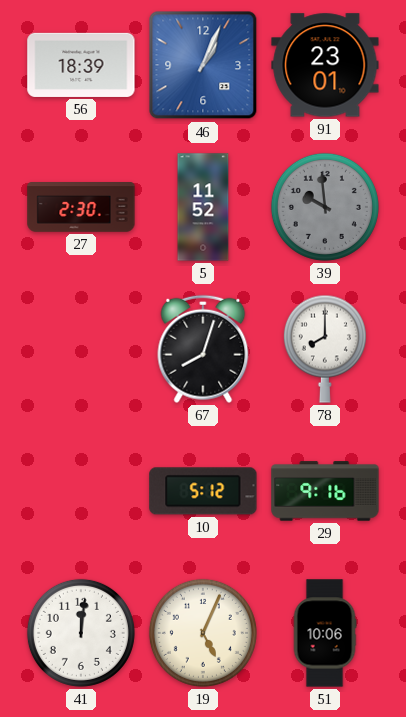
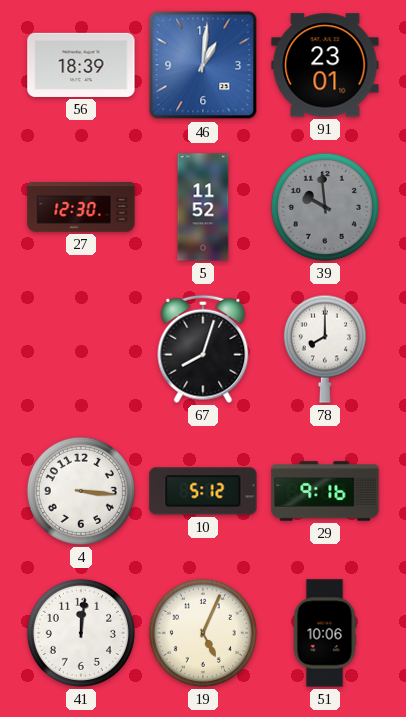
46: 1:04 -> 1:01
27: 2:30 -> 12:30
4: none -> 3:16
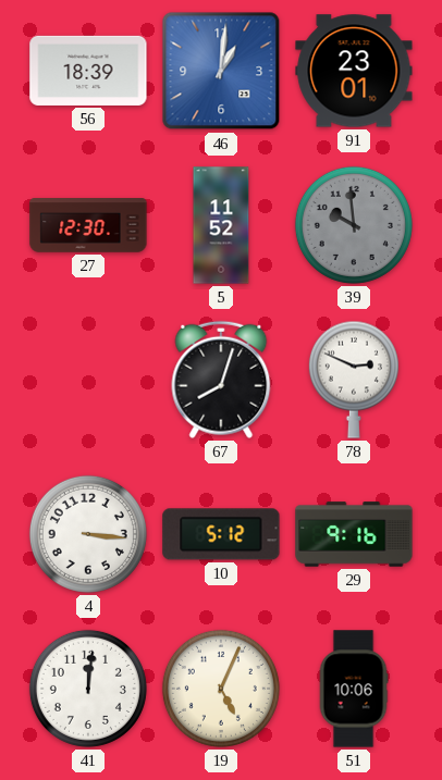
78: 8:00 -> 2:49
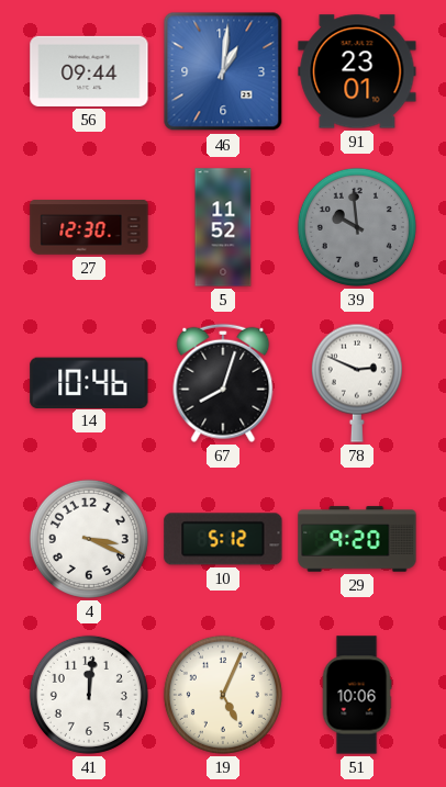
56: 18:39 -> 09:44
14: none -> 10:46
4: 3:16 -> 3:19
29: 9:16 -> 9:20
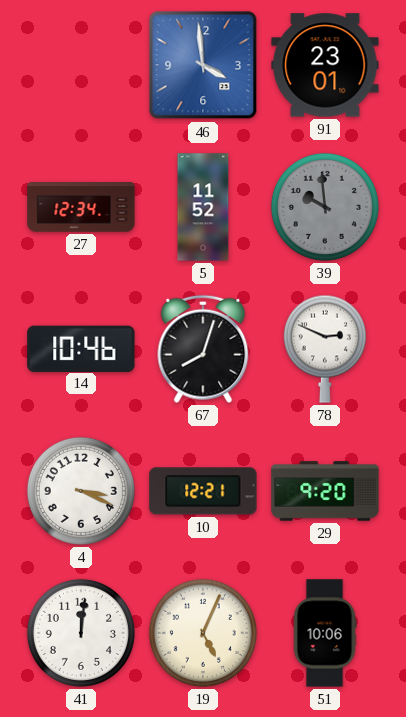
56: 09:44 -> none
46: 1:01 -> 3:59
27: 12:30 -> 12:34
10: 5:12 -> 12:21
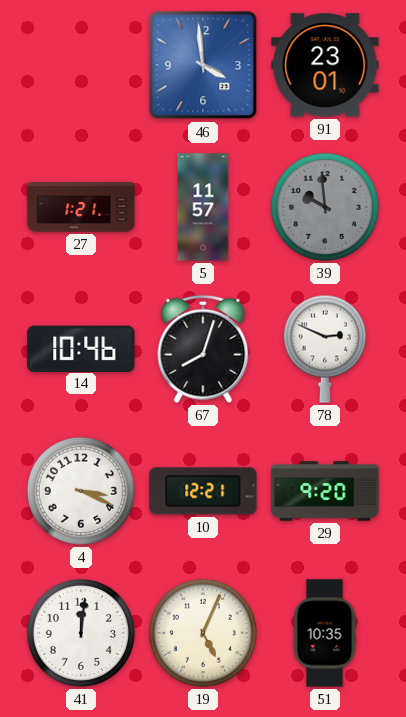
27: 12:34 -> 1:21
5: 11:52 -> 11:57
51: 10:06 -> 10:35
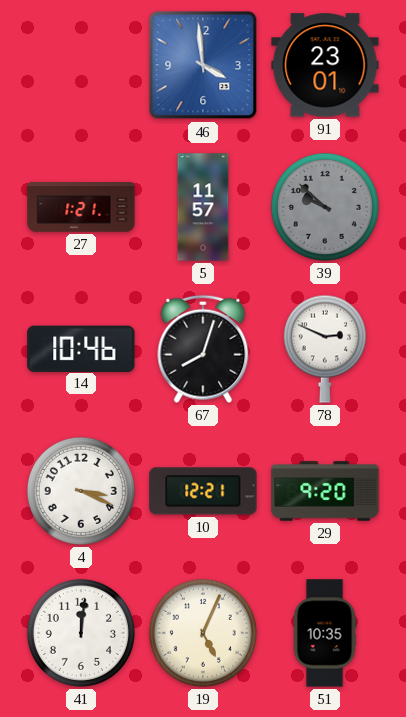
39: 9:59 -> 9:52
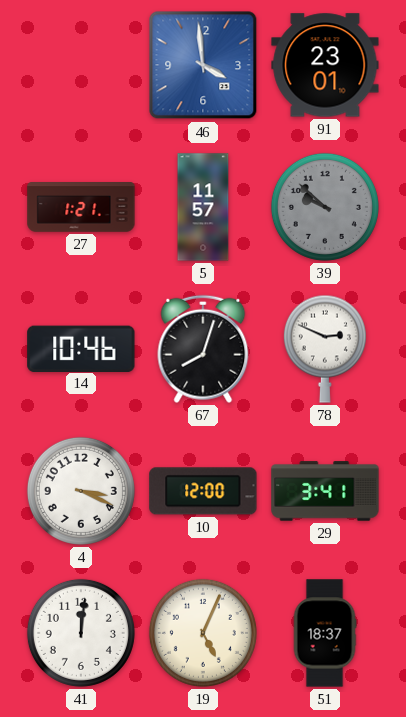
10: 12:21 -> 12:00
29: 9:20 -> 3:41
51: 10:35 -> 18:37
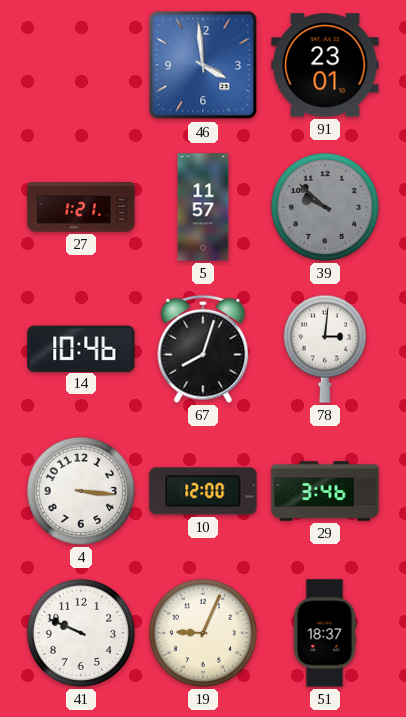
78: 2:49 -> 3:01
4: 3:19 -> 3:16
29: 3:41 -> 3:46
41: 12:01 -> 9:49
19: 5:04 -> 9:04
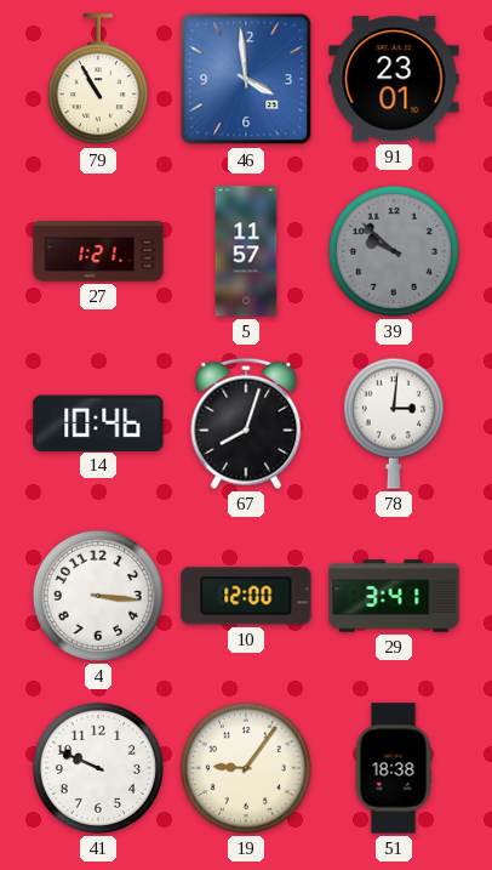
79: none -> 10:55
29: 3:46 -> 3:41
19: 9:04 -> 9:06
51: 18:37 -> 18:38
